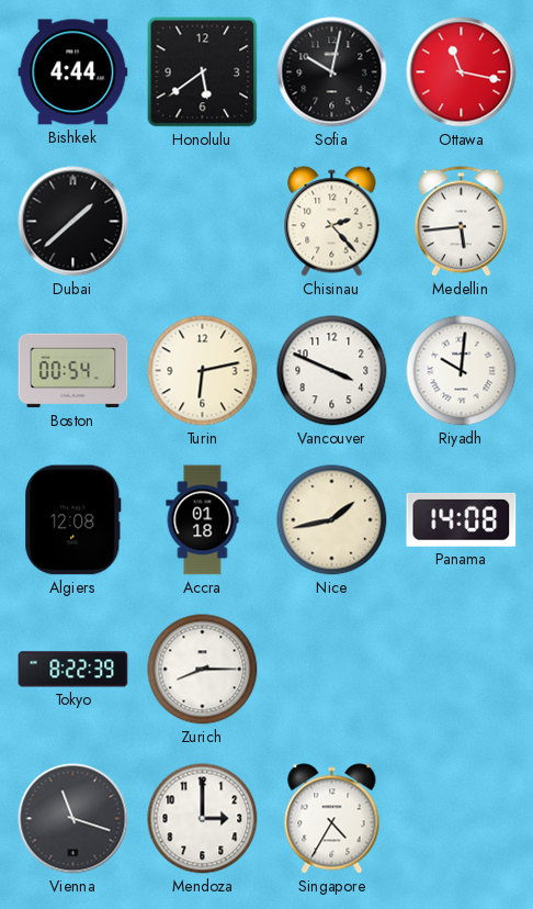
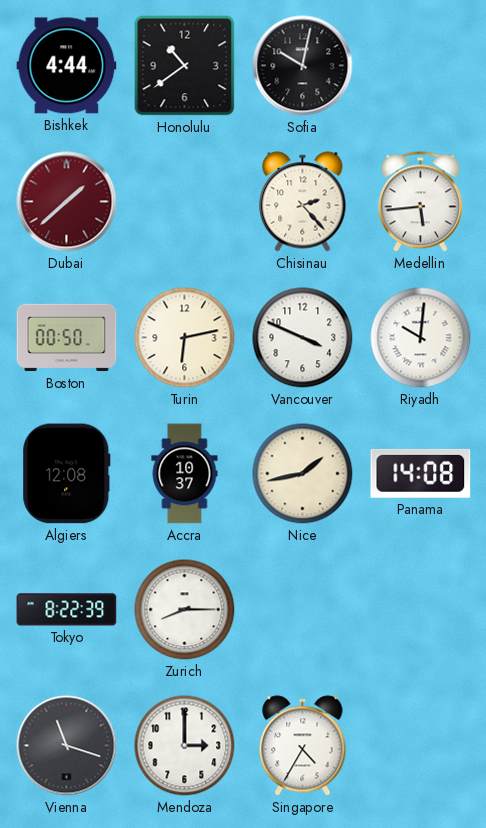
Honolulu: 5:39 -> 10:39
Ottawa: 11:17 -> none
Dubai dial: black -> burgundy
Boston: 00:54 -> 00:50
Accra: 01:18 -> 10:37
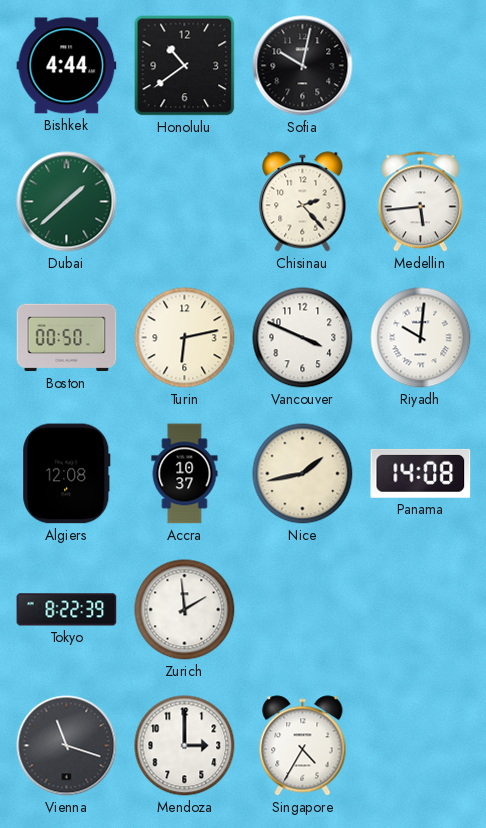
Dubai dial: burgundy -> green
Zurich: 8:15 -> 1:59
